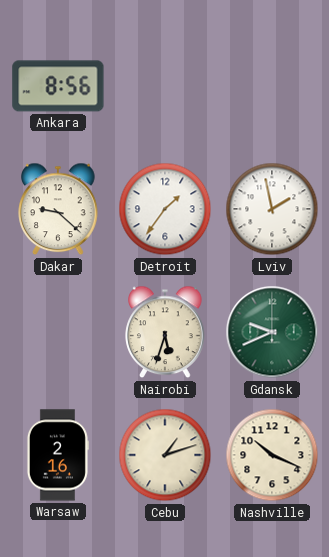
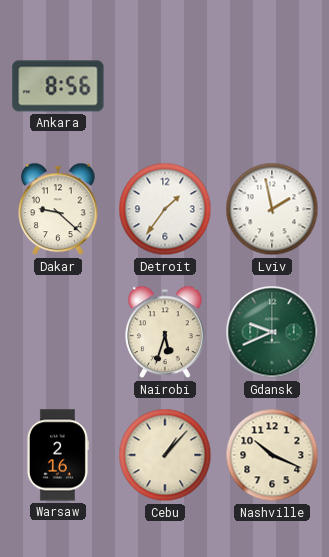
Cebu: 1:12 -> 1:07
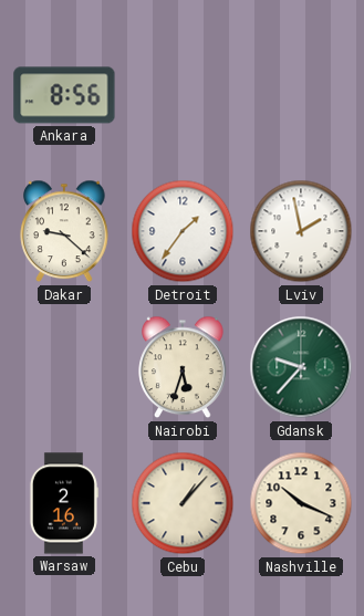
Gdansk: 9:41 -> 9:37
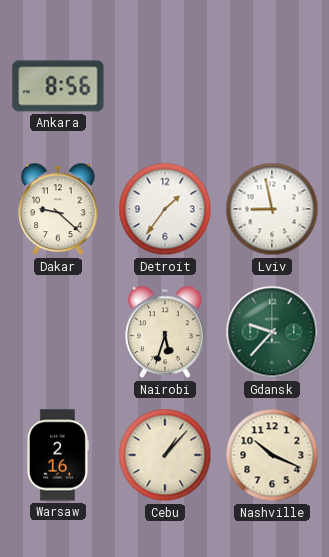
Lviv: 1:58 -> 8:58
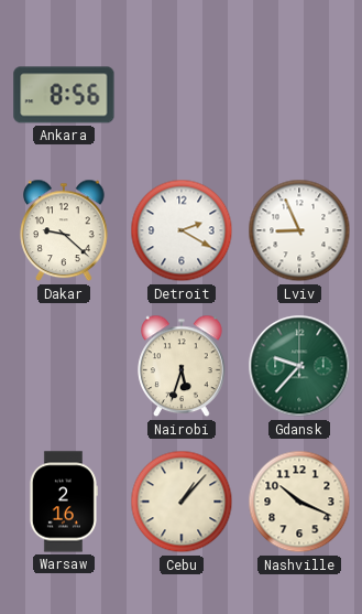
Detroit: 1:36 -> 2:20
Lviv: 8:58 -> 8:56
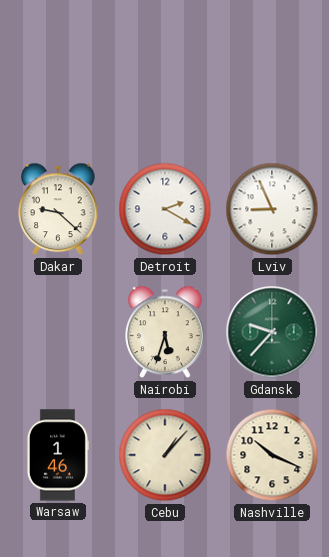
Ankara: 8:56 -> none
Warsaw: 2:16 -> 1:46
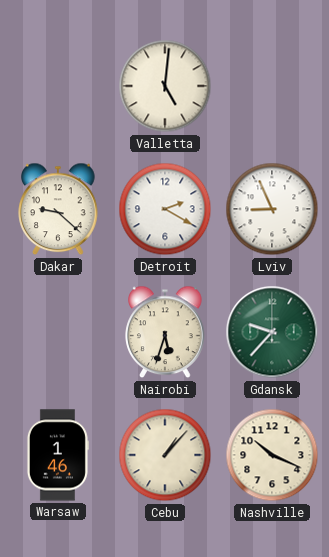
Valletta: none -> 5:01
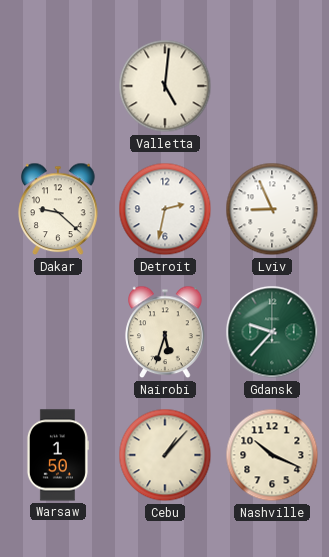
Detroit: 2:20 -> 2:32
Warsaw: 1:46 -> 1:50
